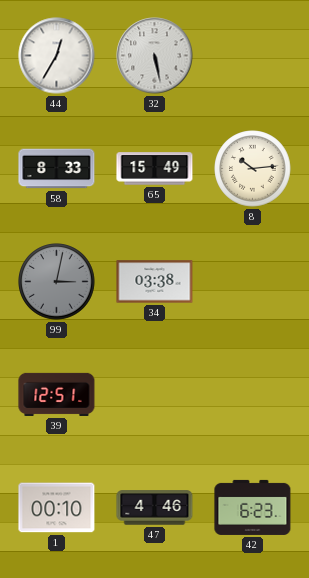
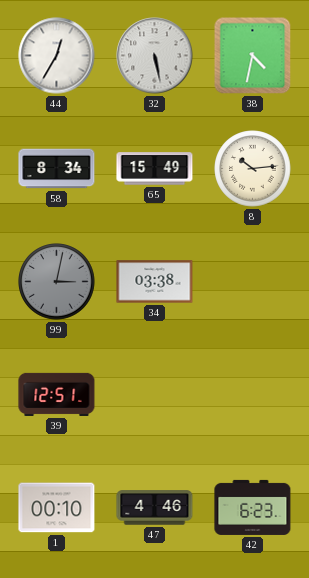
38: none -> 4:32
58: 8:33 -> 8:34
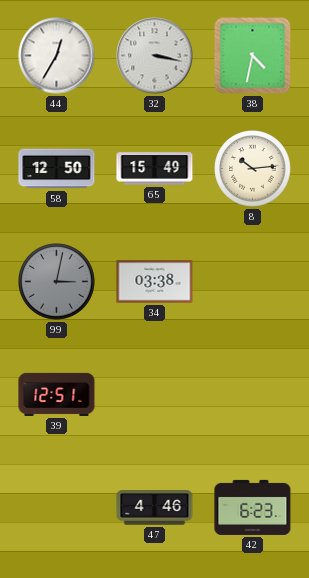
32: 5:28 -> 3:17
58: 8:34 -> 12:50
1: 00:10 -> none
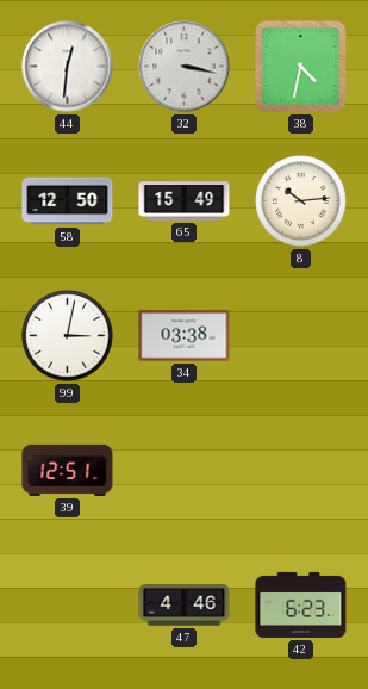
44: 12:35 -> 12:31
99 dial: grey -> white
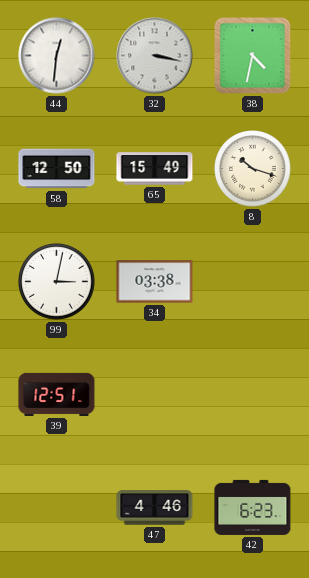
8: 10:14 -> 10:18
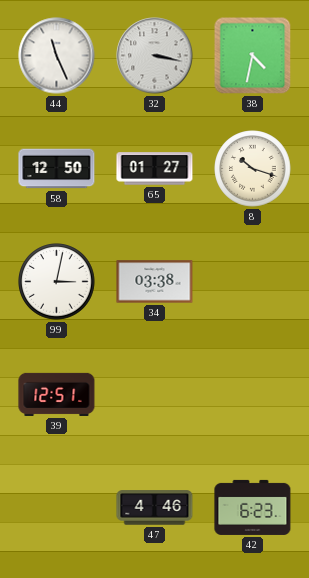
44: 12:31 -> 11:26
65: 15:49 -> 01:27
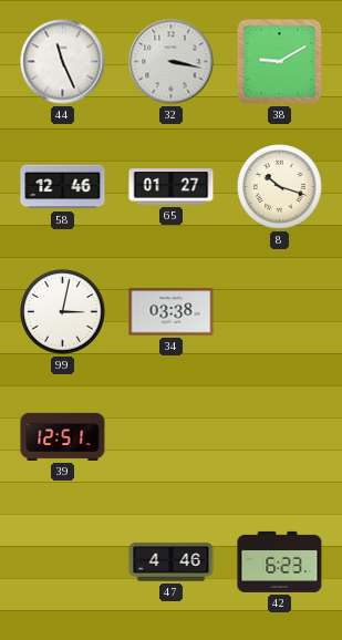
38: 4:32 -> 9:10
58: 12:50 -> 12:46
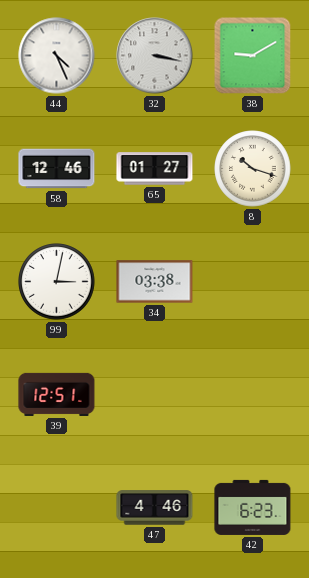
44: 11:26 -> 4:26
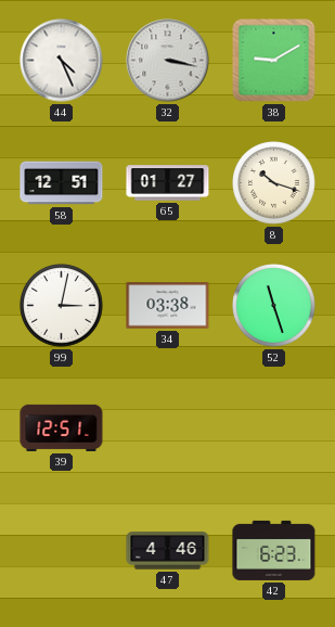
58: 12:46 -> 12:51
52: none -> 11:27
